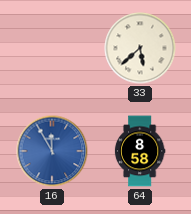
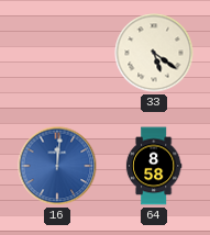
33: 5:38 -> 5:21
16: 11:55 -> 12:01
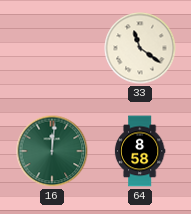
33: 5:21 -> 11:21
16 dial: blue -> green
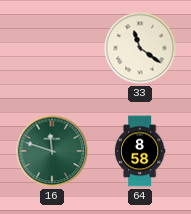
16: 12:01 -> 11:48
